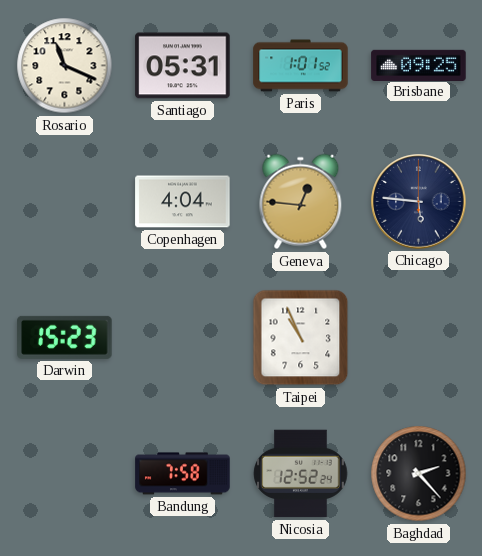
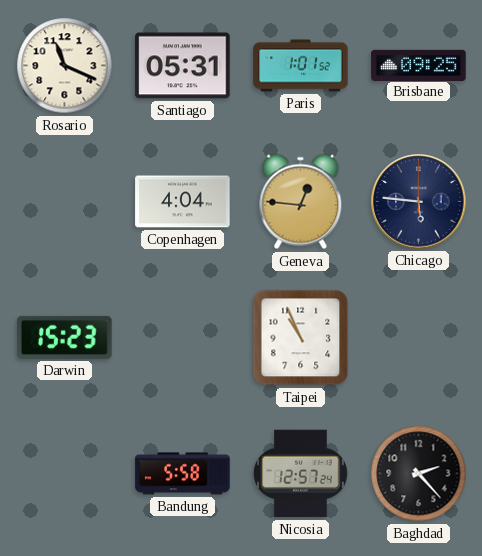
Bandung: 7:58 -> 5:58
Nicosia: 12:52 -> 12:57
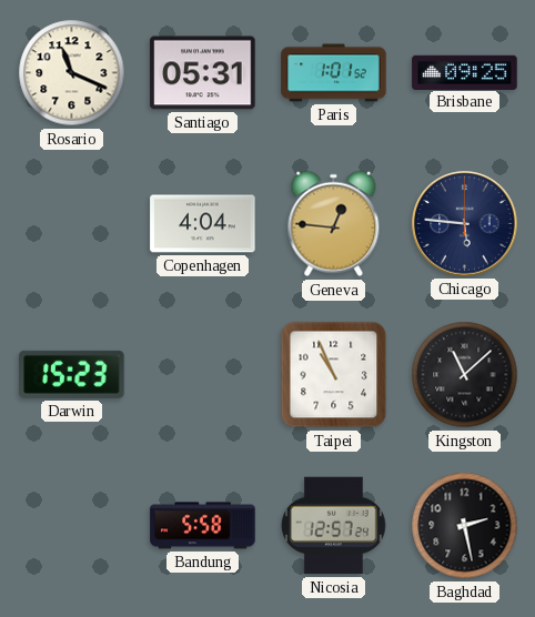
Kingston: none -> 11:08
Baghdad: 2:23 -> 2:28
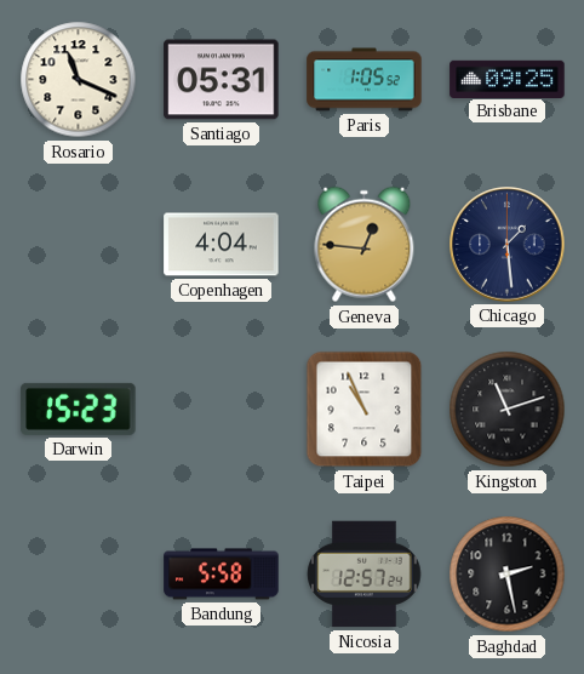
Paris: 1:01 -> 1:05
Chicago: 5:46 -> 1:29
Kingston: 11:08 -> 11:12
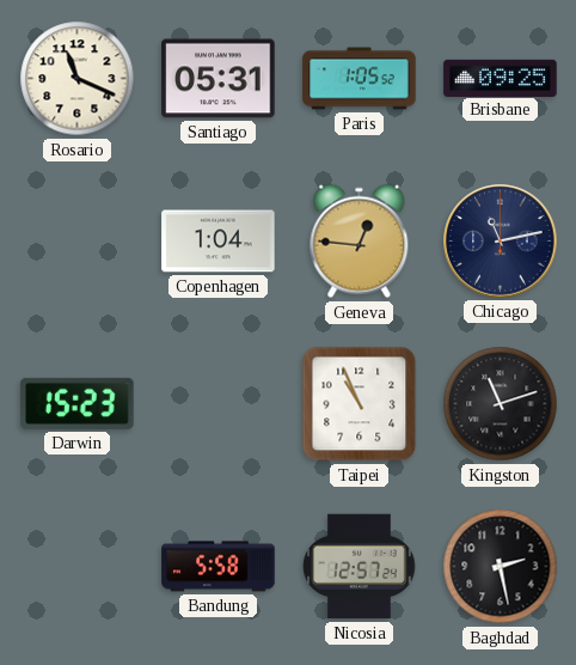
Copenhagen: 4:04 -> 1:04
Chicago: 1:29 -> 11:13
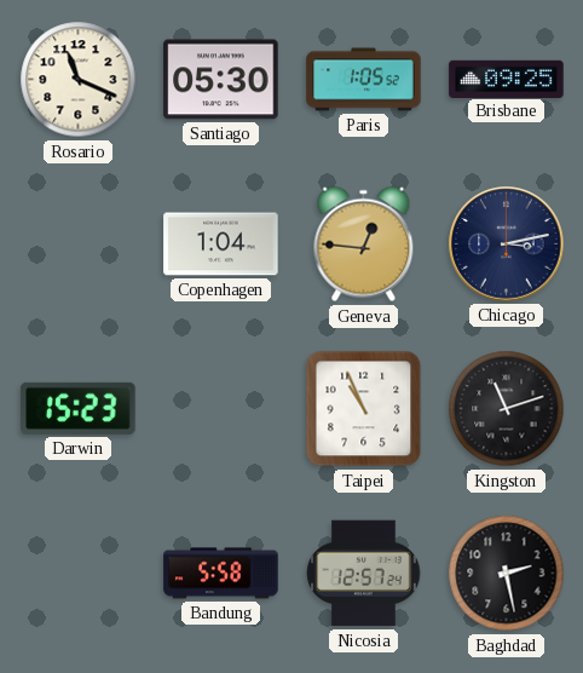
Santiago: 05:31 -> 05:30
Chicago: 11:13 -> 3:13
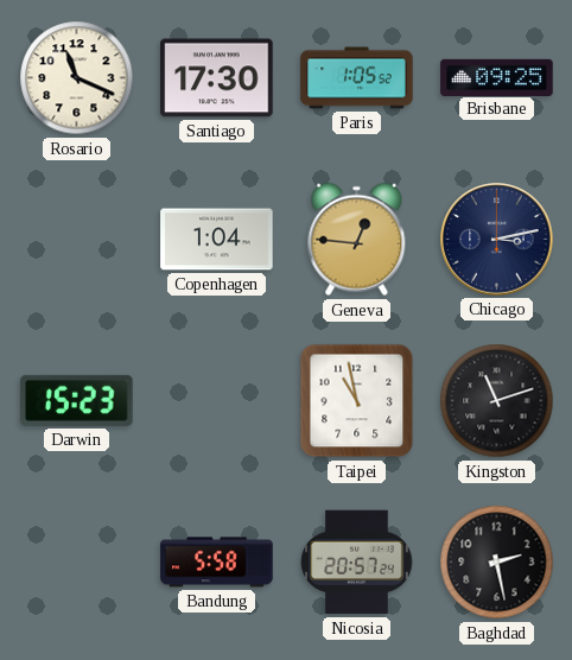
Santiago: 05:30 -> 17:30
Taipei: 10:56 -> 10:58
Nicosia: 12:57 -> 20:57
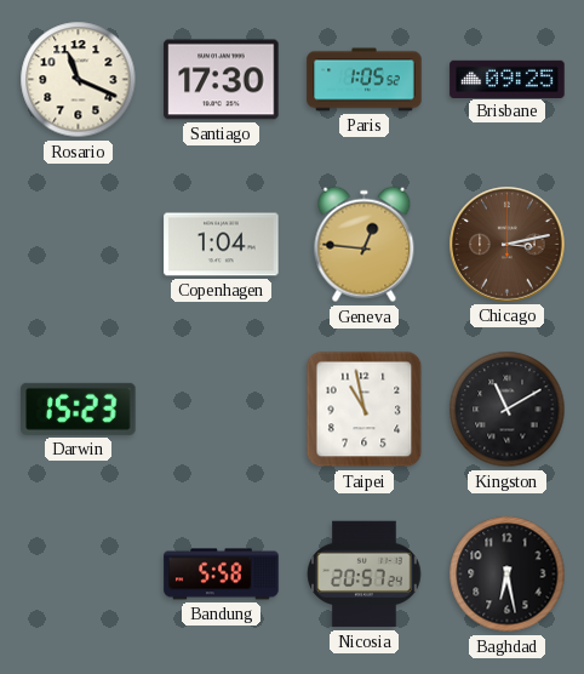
Chicago dial: navy -> brown
Kingston: 11:12 -> 11:10
Baghdad: 2:28 -> 6:28
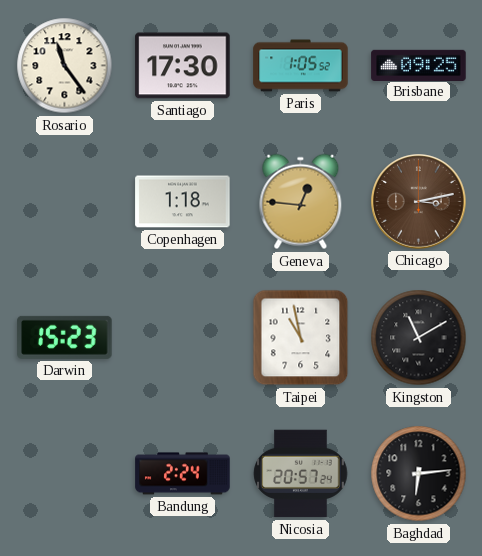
Rosario: 11:19 -> 11:24
Copenhagen: 1:04 -> 1:18
Bandung: 5:58 -> 2:24
Baghdad: 6:28 -> 6:14
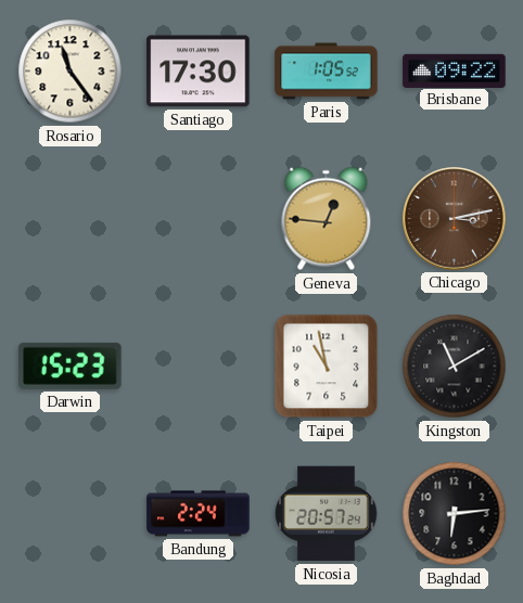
Brisbane: 09:25 -> 09:22
Copenhagen: 1:18 -> none
